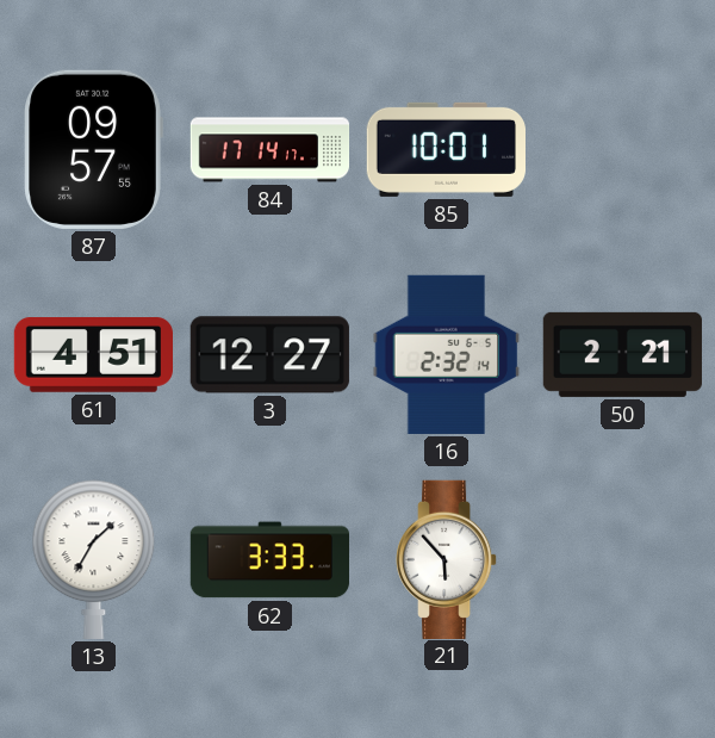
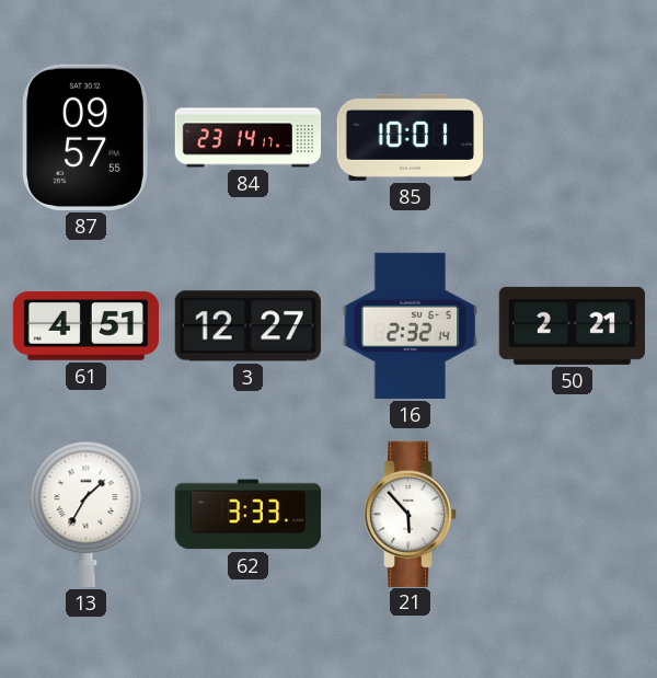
84: 17:14 -> 23:14
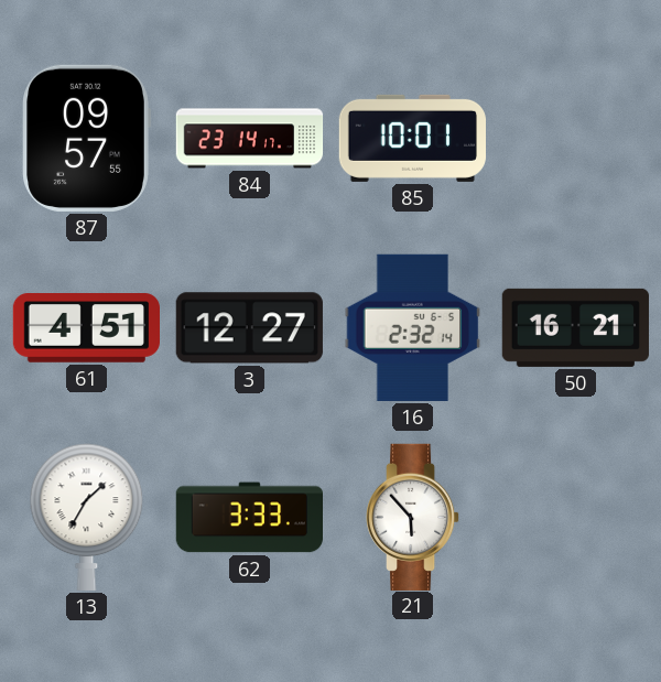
50: 2:21 -> 16:21
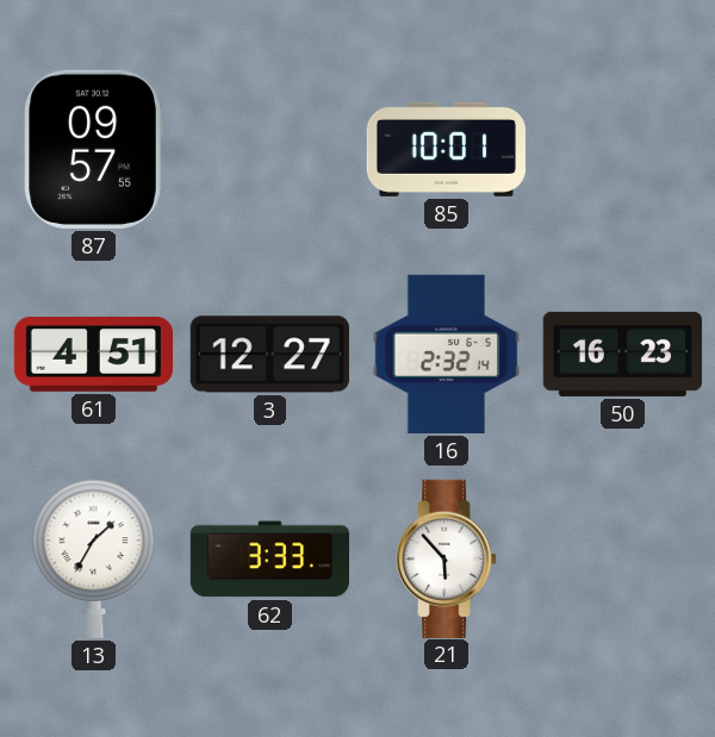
84: 23:14 -> none
50: 16:21 -> 16:23
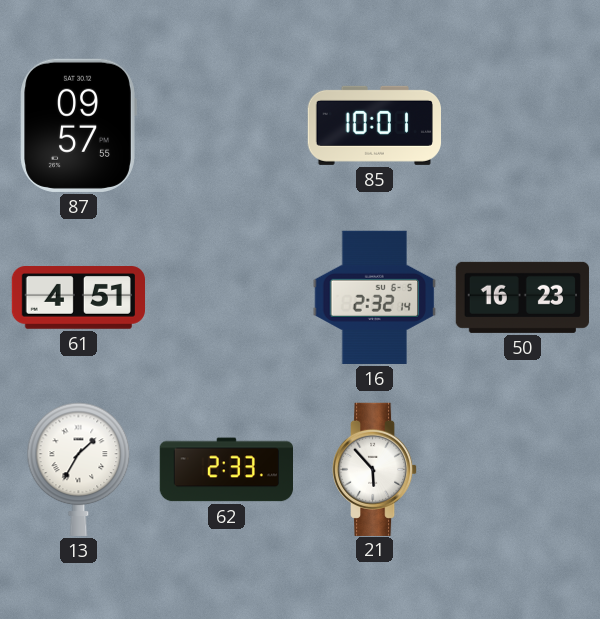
3: 12:27 -> none
62: 3:33 -> 2:33
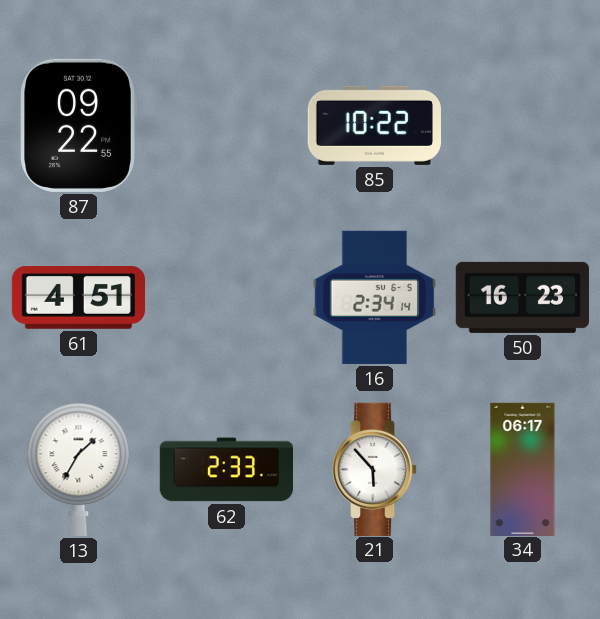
87: 09:57 -> 09:22
85: 10:01 -> 10:22
16: 2:32 -> 2:34
34: none -> 06:17
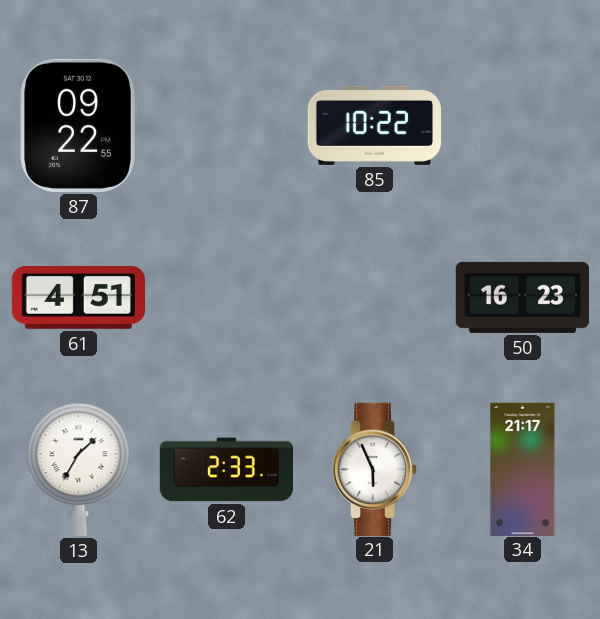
16: 2:34 -> none
21: 5:53 -> 5:56
34: 06:17 -> 21:17
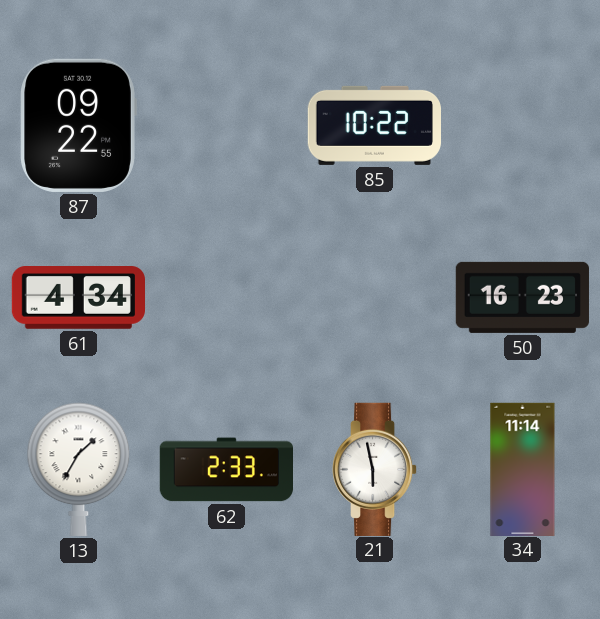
61: 4:51 -> 4:34
21: 5:56 -> 5:58
34: 21:17 -> 11:14
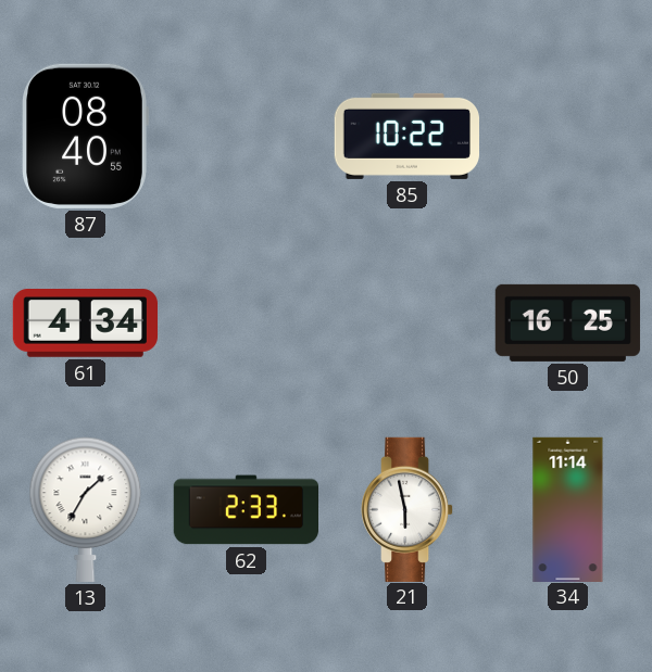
87: 09:22 -> 08:40
50: 16:23 -> 16:25
